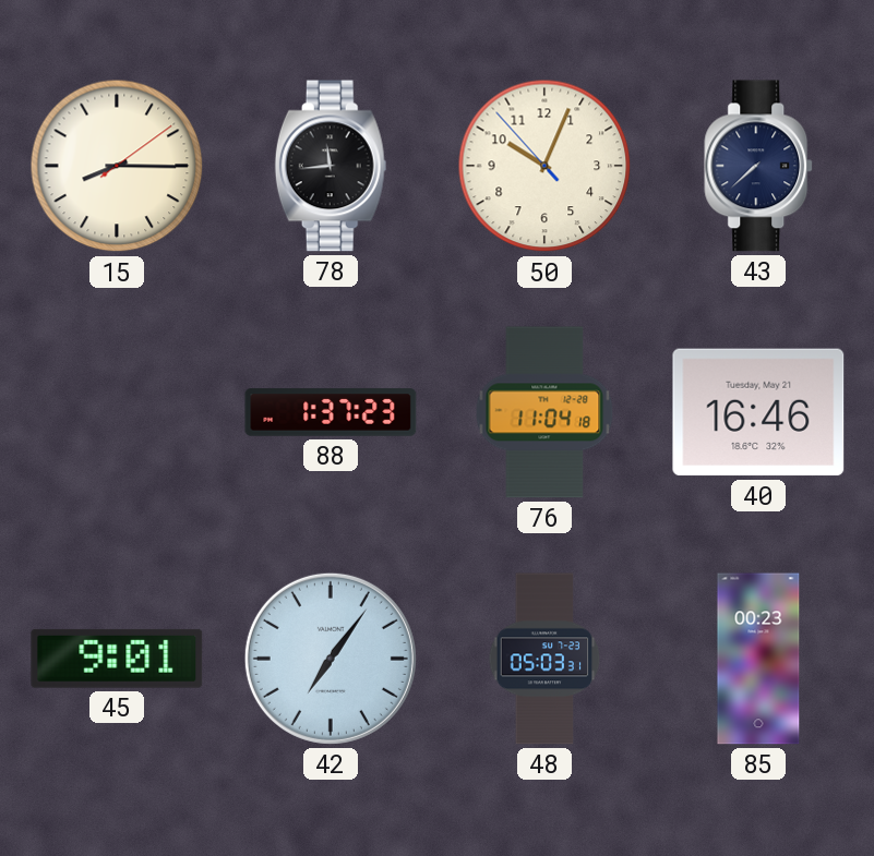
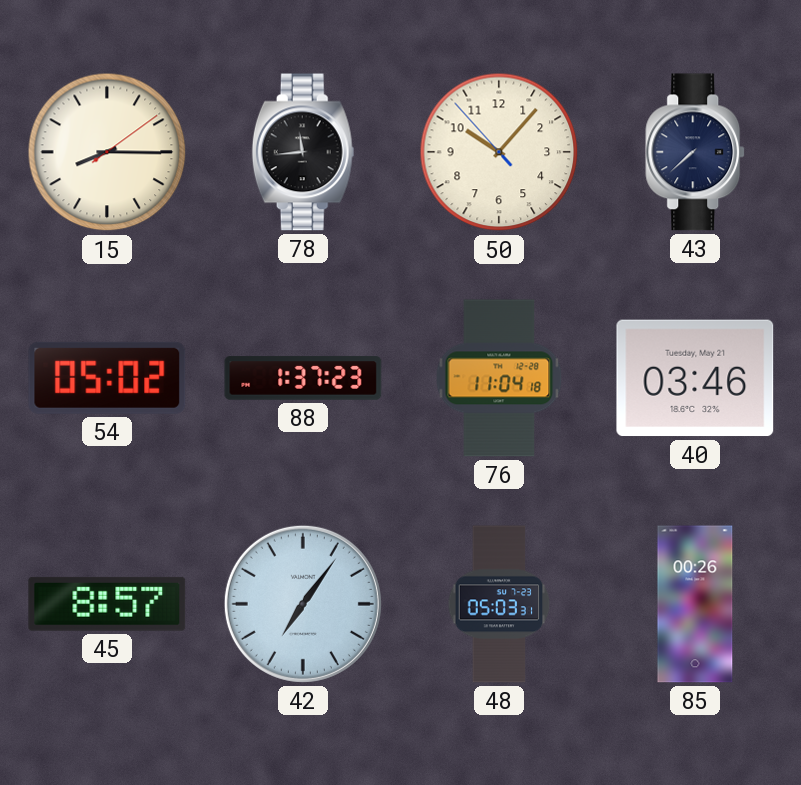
50: 10:03 -> 10:06
54: none -> 05:02
40: 16:46 -> 03:46
45: 9:01 -> 8:57
85: 00:23 -> 00:26
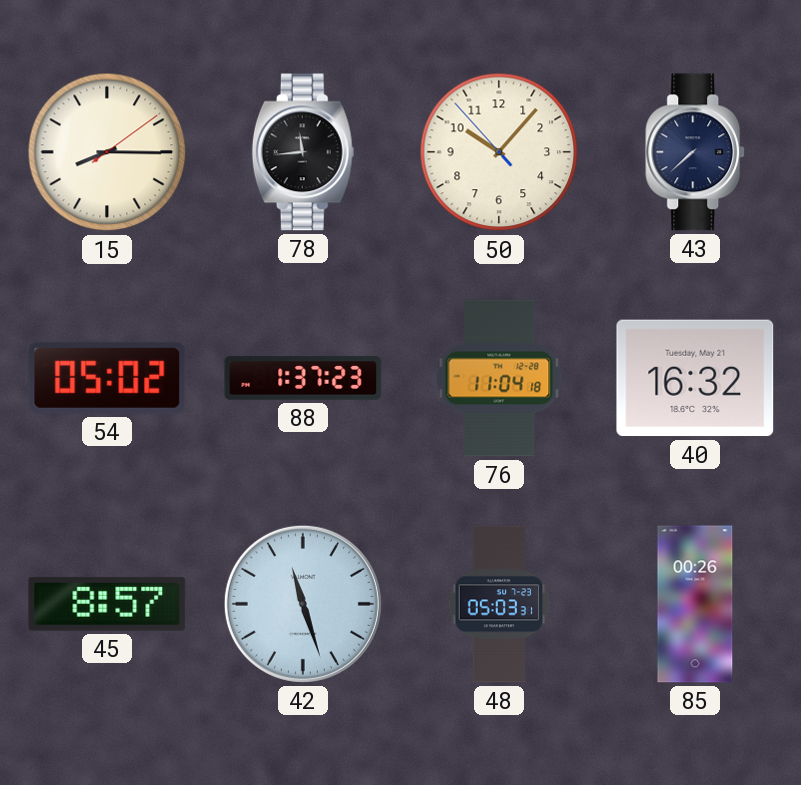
40: 03:46 -> 16:32
42: 7:06 -> 11:27
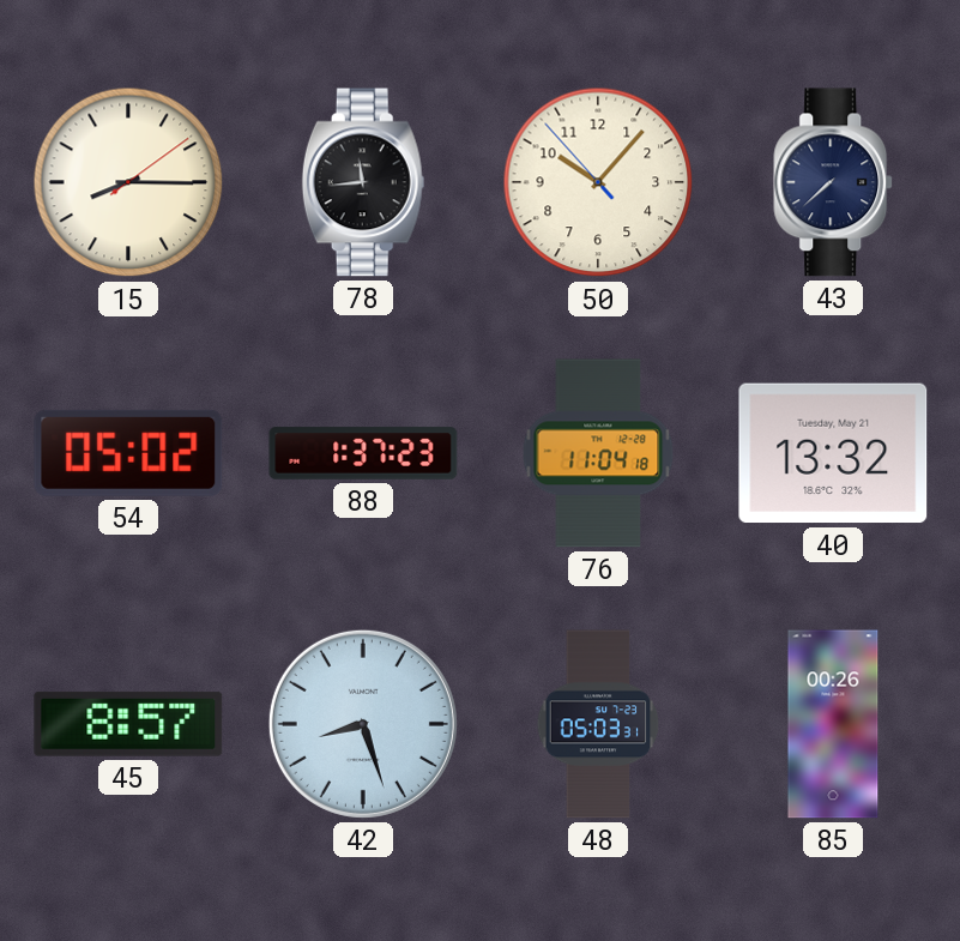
40: 16:32 -> 13:32
42: 11:27 -> 8:27
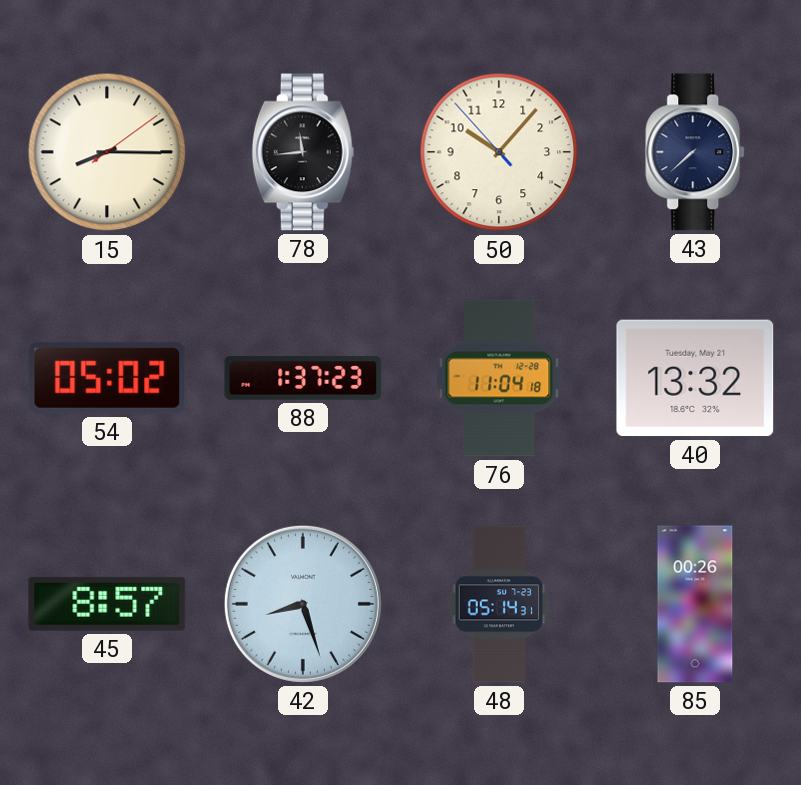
48: 05:03 -> 05:14
